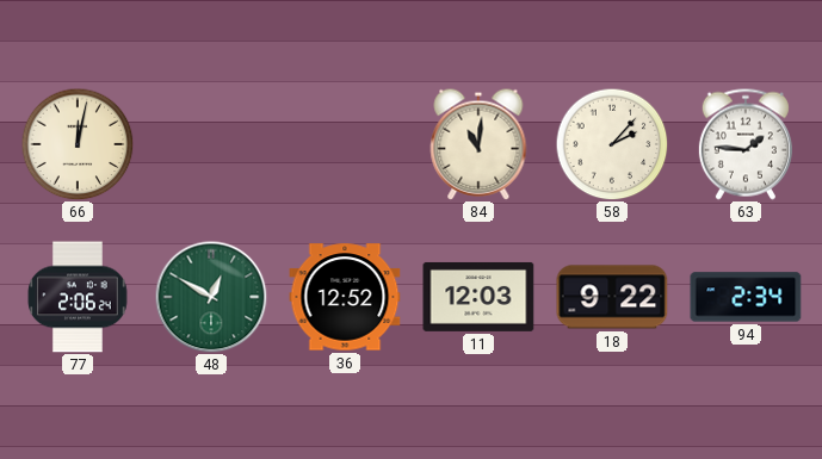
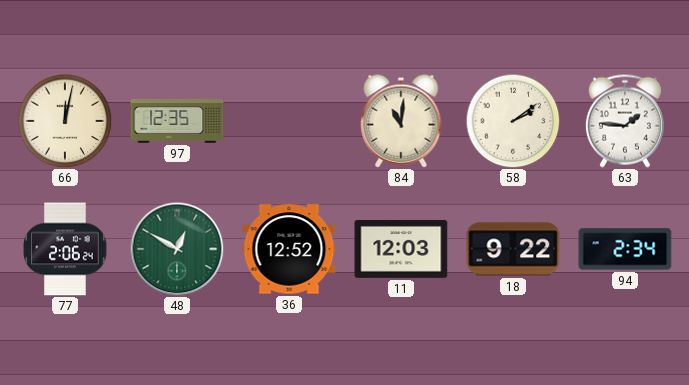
97: none -> 12:35
58: 2:07 -> 2:09
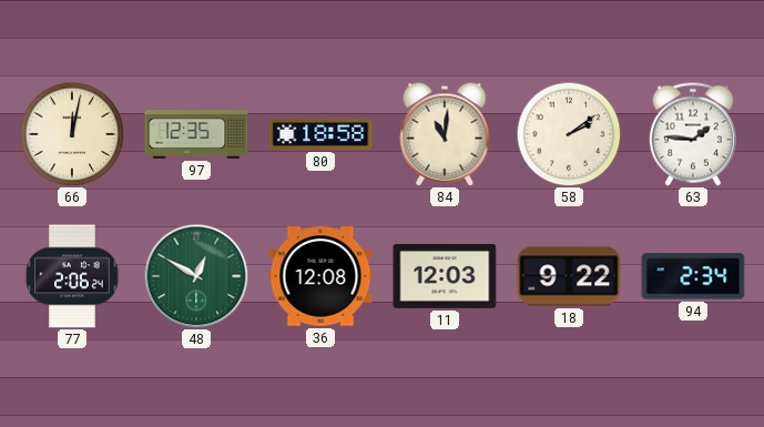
80: none -> 18:58
36: 12:52 -> 12:08
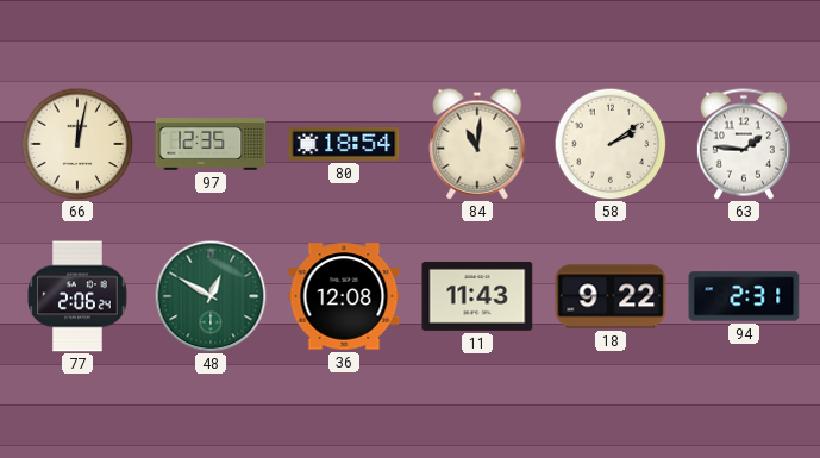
80: 18:58 -> 18:54
11: 12:03 -> 11:43
94: 2:34 -> 2:31
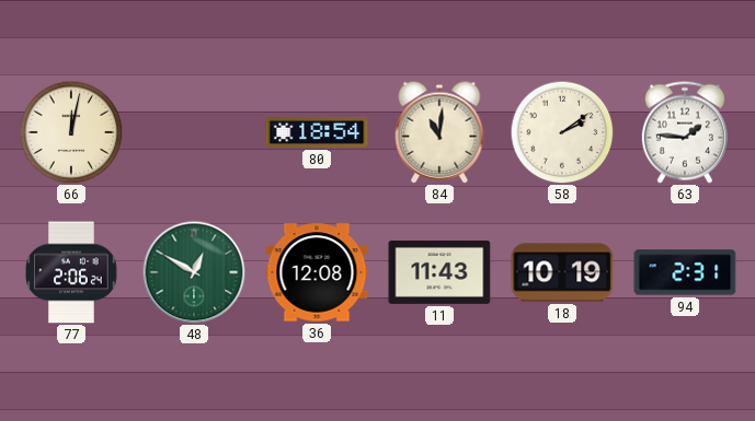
97: 12:35 -> none
18: 9:22 -> 10:19
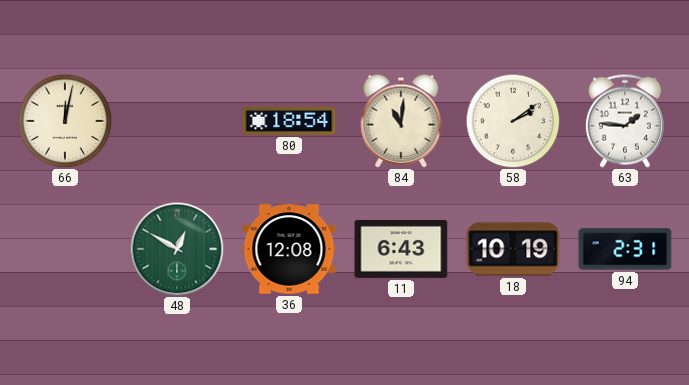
77: 2:06 -> none
11: 11:43 -> 6:43
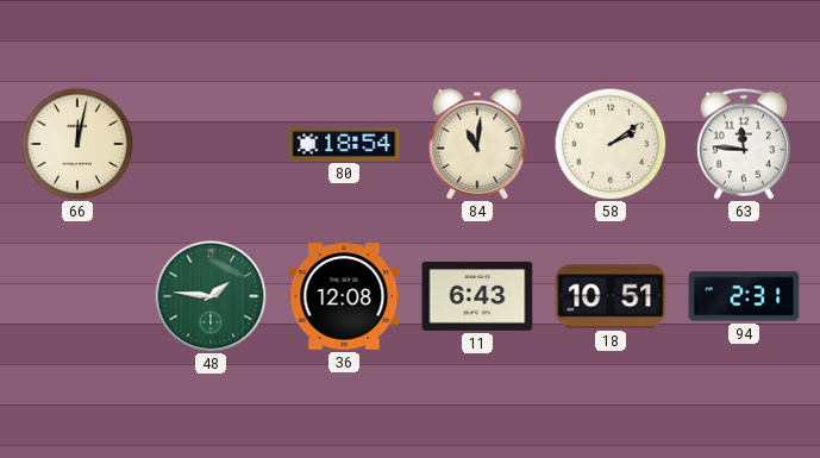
63: 1:46 -> 11:46
48: 12:50 -> 1:46
18: 10:19 -> 10:51
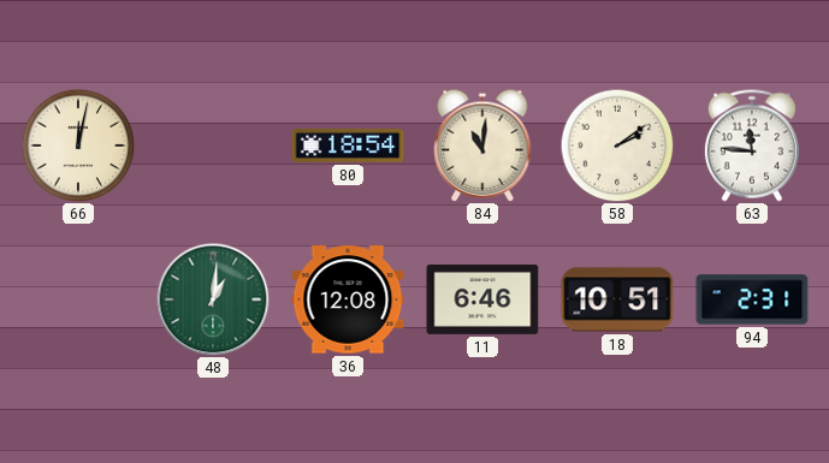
48: 1:46 -> 1:01
11: 6:43 -> 6:46
